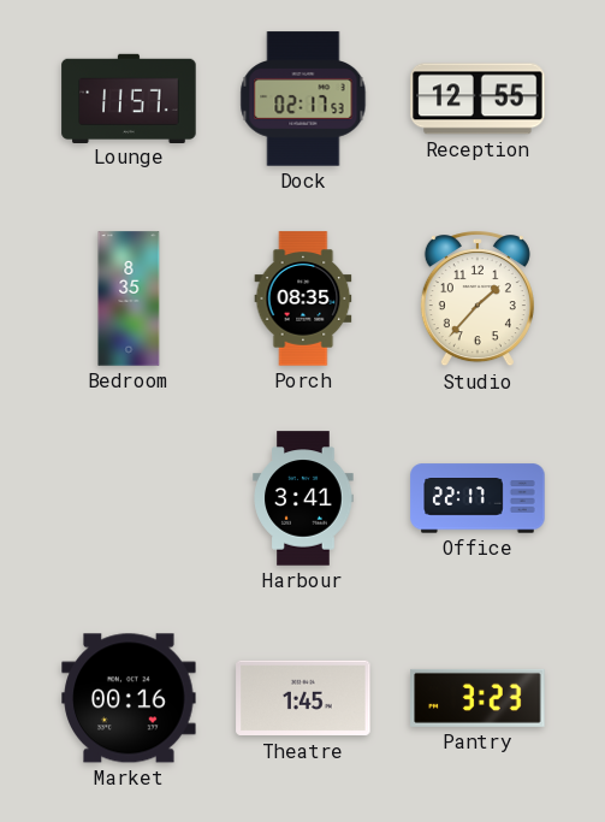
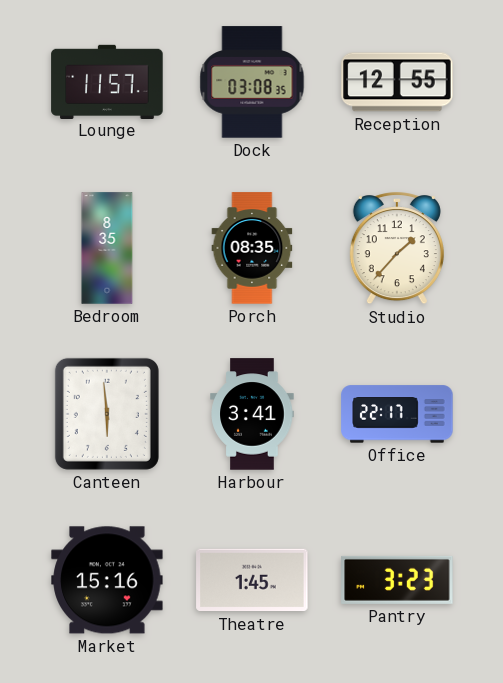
Dock: 02:17 -> 03:08
Canteen: none -> 5:59
Market: 00:16 -> 15:16
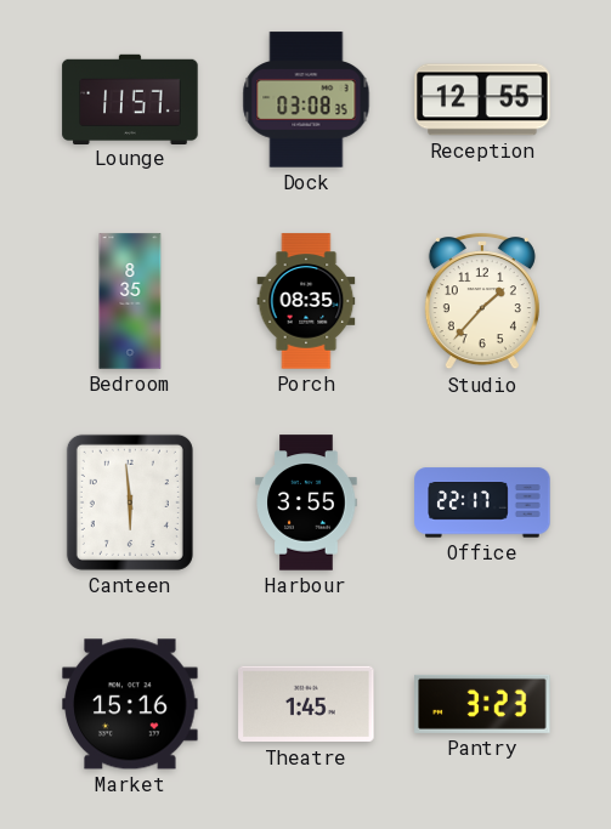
Harbour: 3:41 -> 3:55
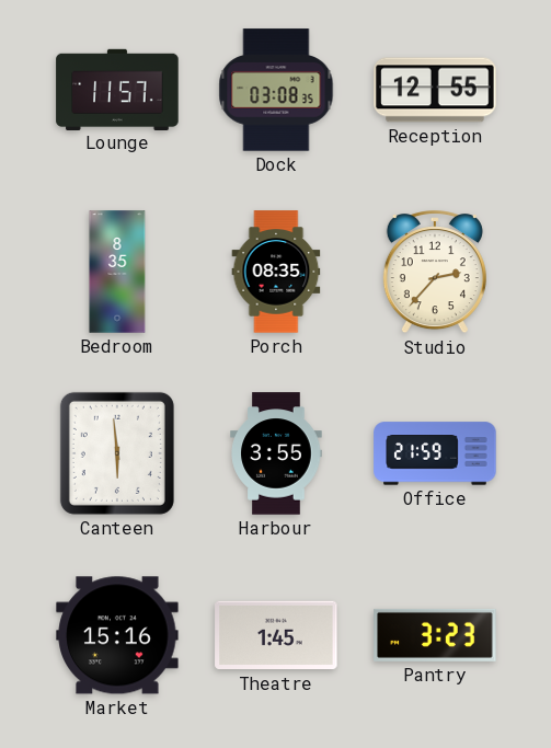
Studio: 1:37 -> 2:37
Office: 22:17 -> 21:59
